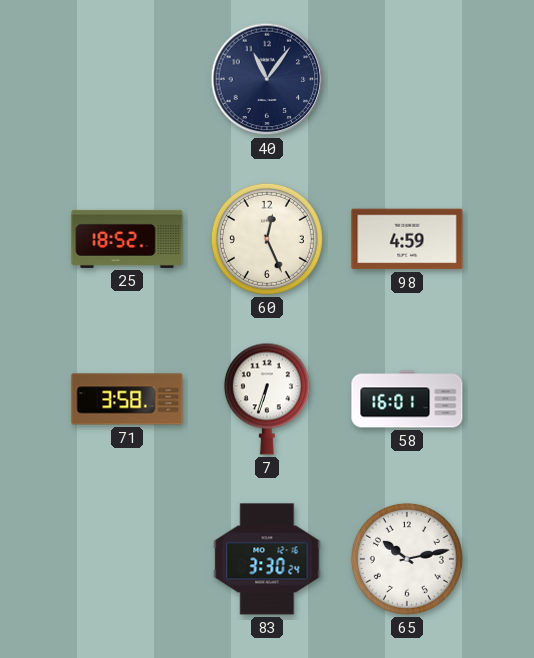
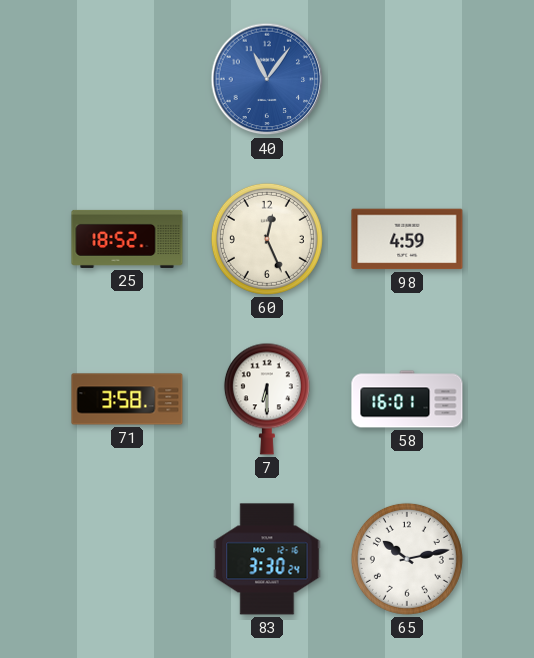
40 dial: navy -> blue
7: 6:33 -> 6:30
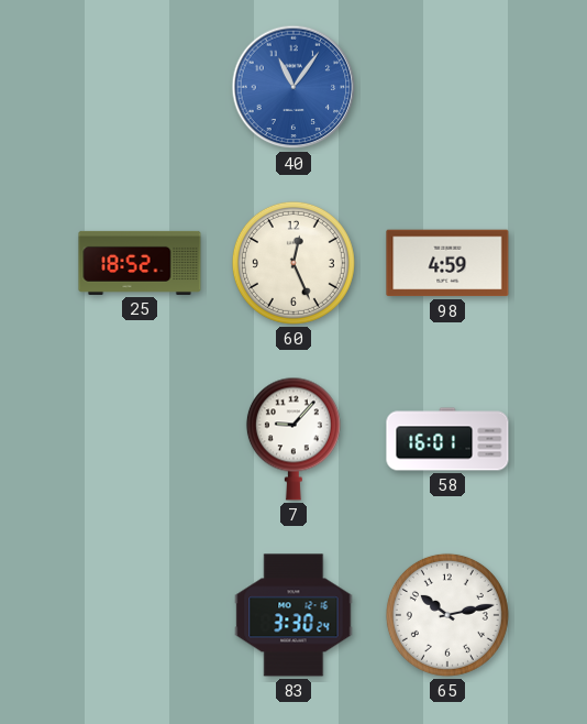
71: 3:58 -> none
7: 6:30 -> 9:07
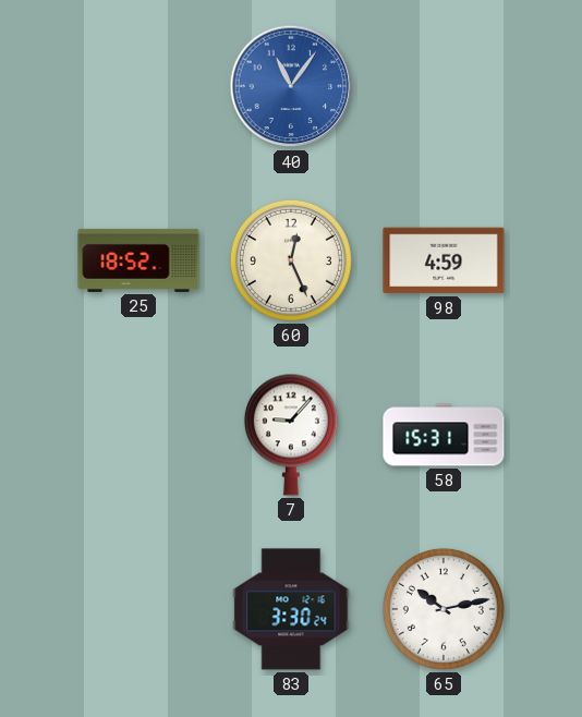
58: 16:01 -> 15:31
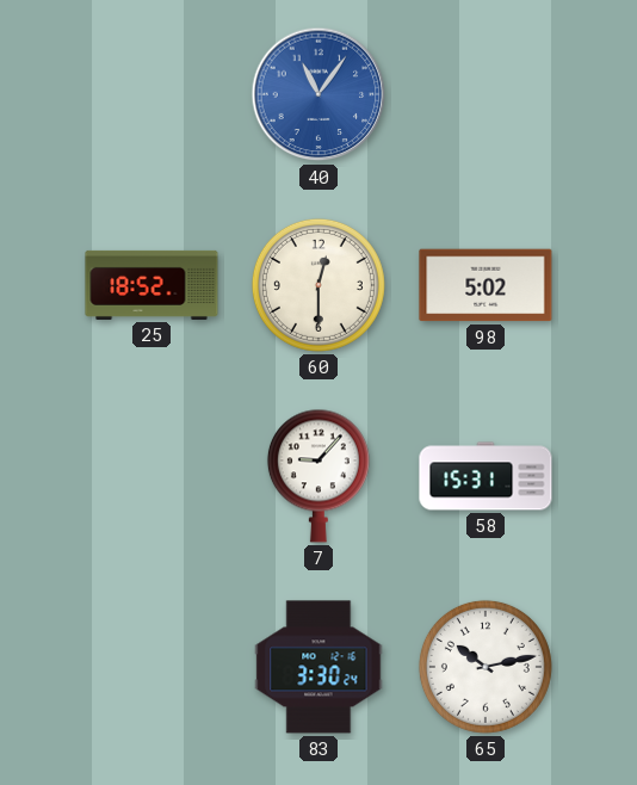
60: 12:26 -> 12:30
98: 4:59 -> 5:02
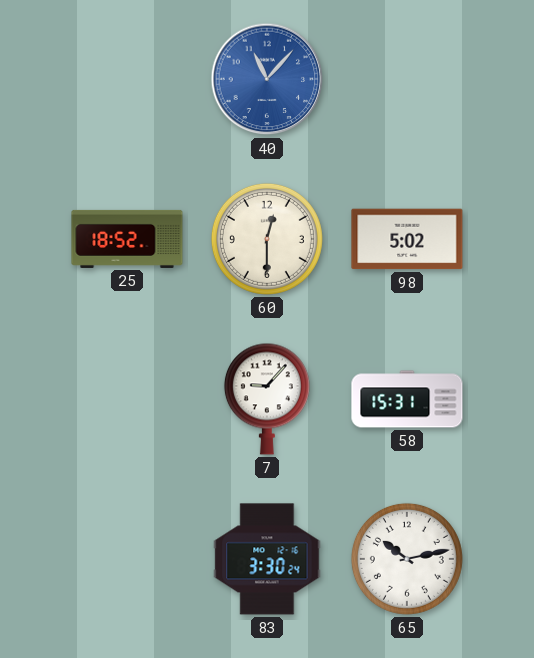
40: 11:06 -> 11:07
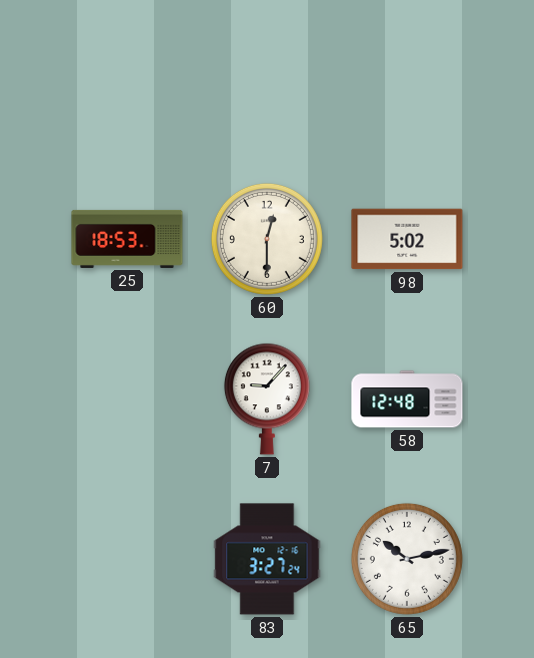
40: 11:07 -> none
25: 18:52 -> 18:53
58: 15:31 -> 12:48
83: 3:30 -> 3:27
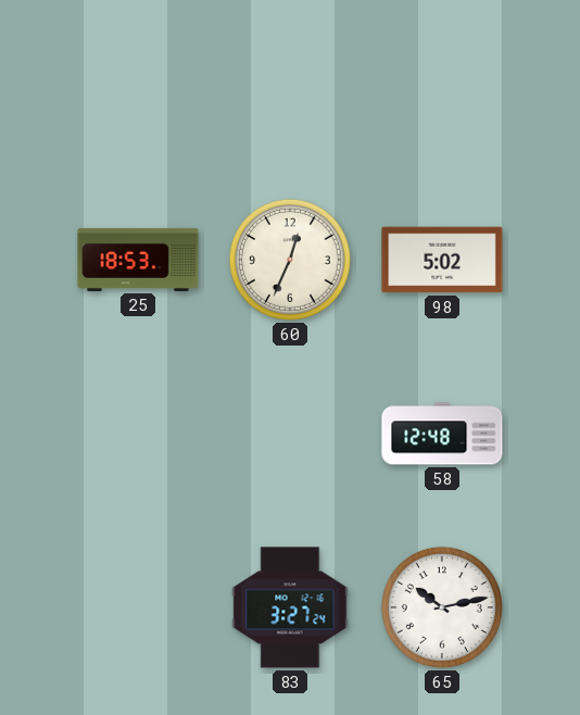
60: 12:30 -> 12:34
7: 9:07 -> none
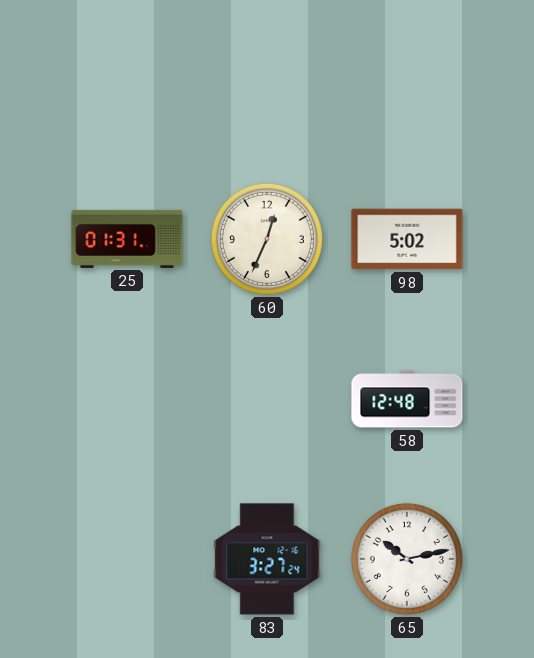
25: 18:53 -> 01:31
